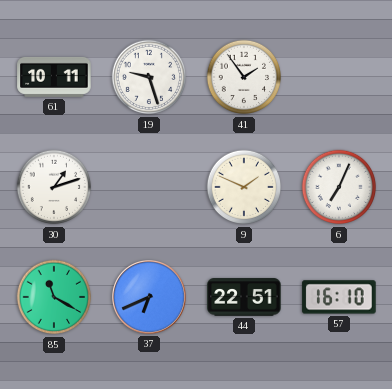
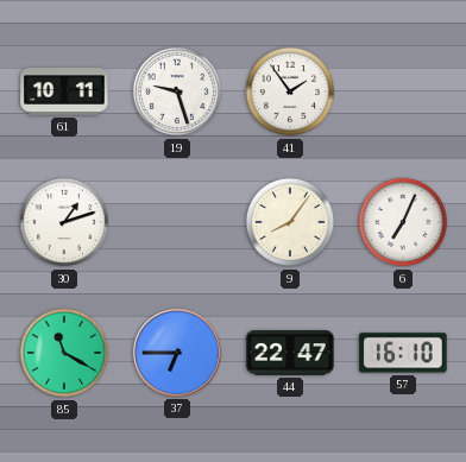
9: 1:49 -> 8:06
37: 6:41 -> 6:45
44: 22:51 -> 22:47
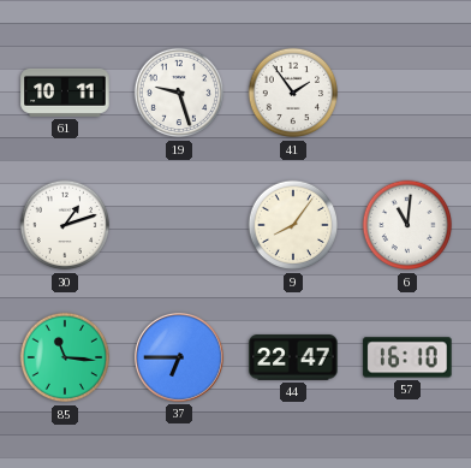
6: 7:04 -> 11:01
85: 11:20 -> 11:16
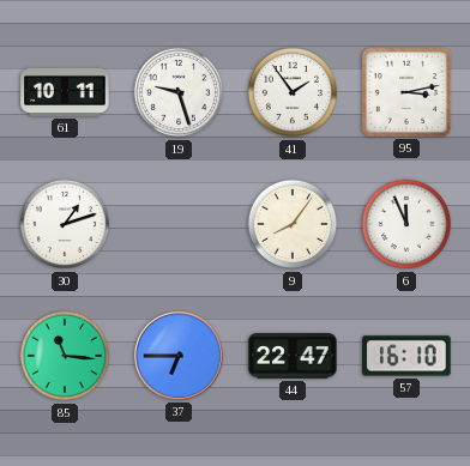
95: none -> 3:13
6: 11:01 -> 11:56
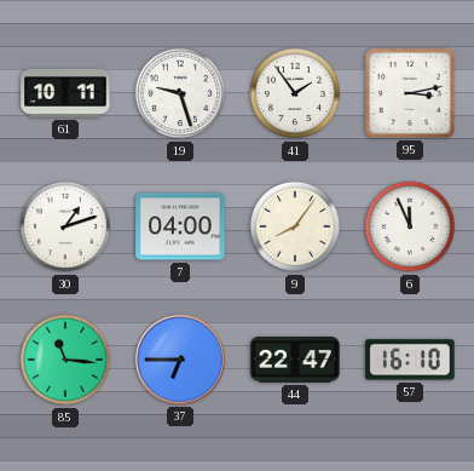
7: none -> 04:00
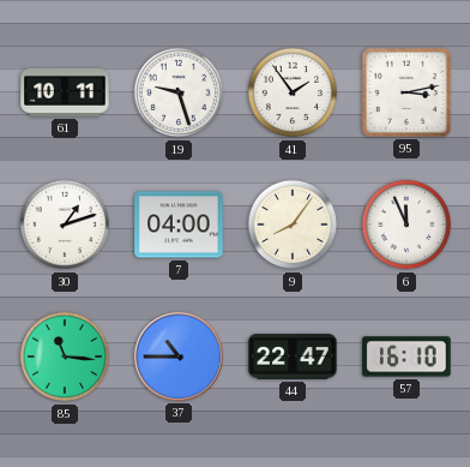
37: 6:45 -> 10:45
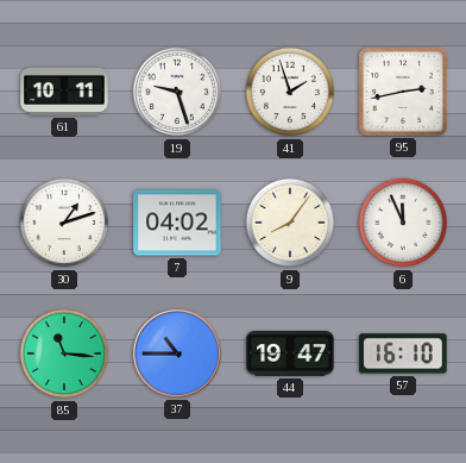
41: 1:54 -> 1:57
95: 3:13 -> 2:43
7: 04:00 -> 04:02
44: 22:47 -> 19:47
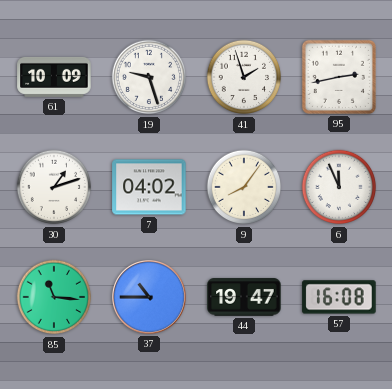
61: 10:11 -> 10:09
57: 16:10 -> 16:08
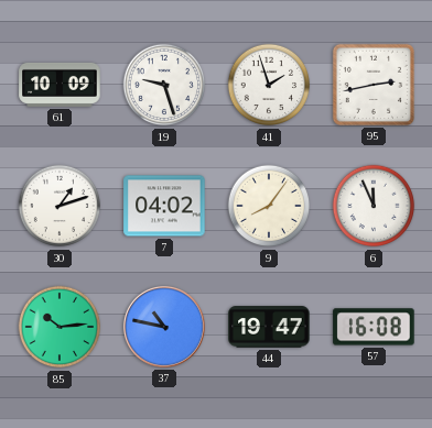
85: 11:16 -> 10:14
37: 10:45 -> 10:47
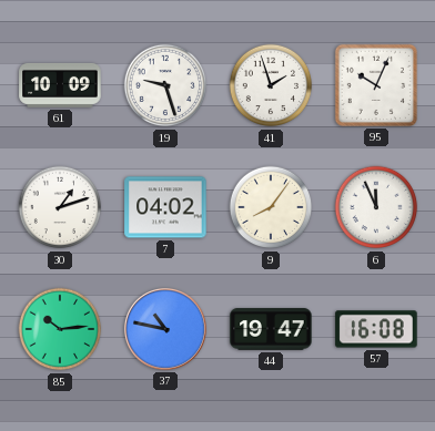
95: 2:43 -> 10:04
